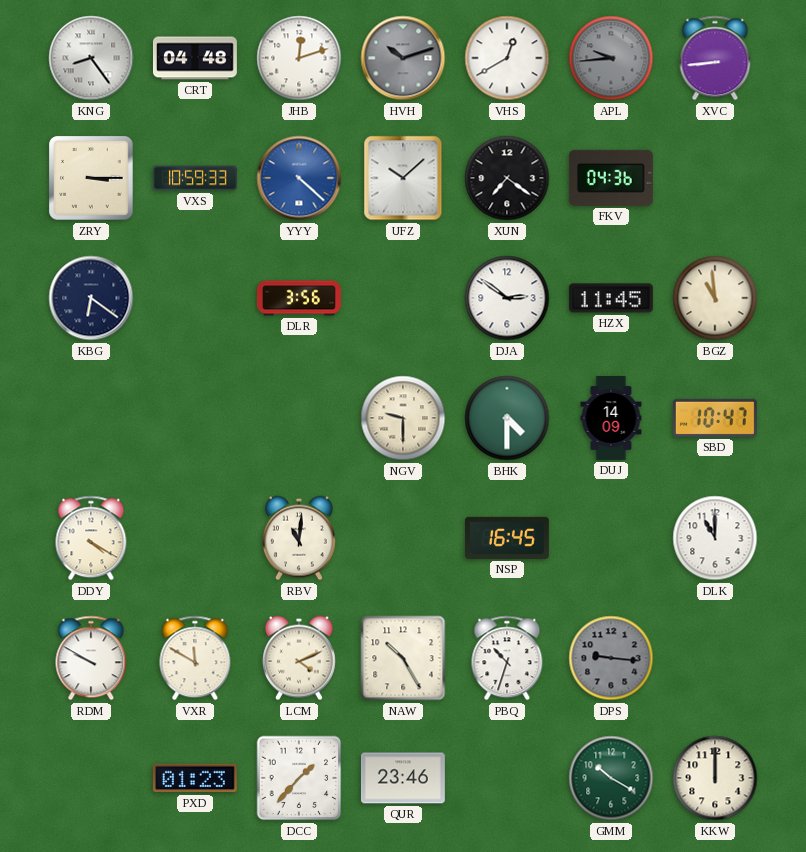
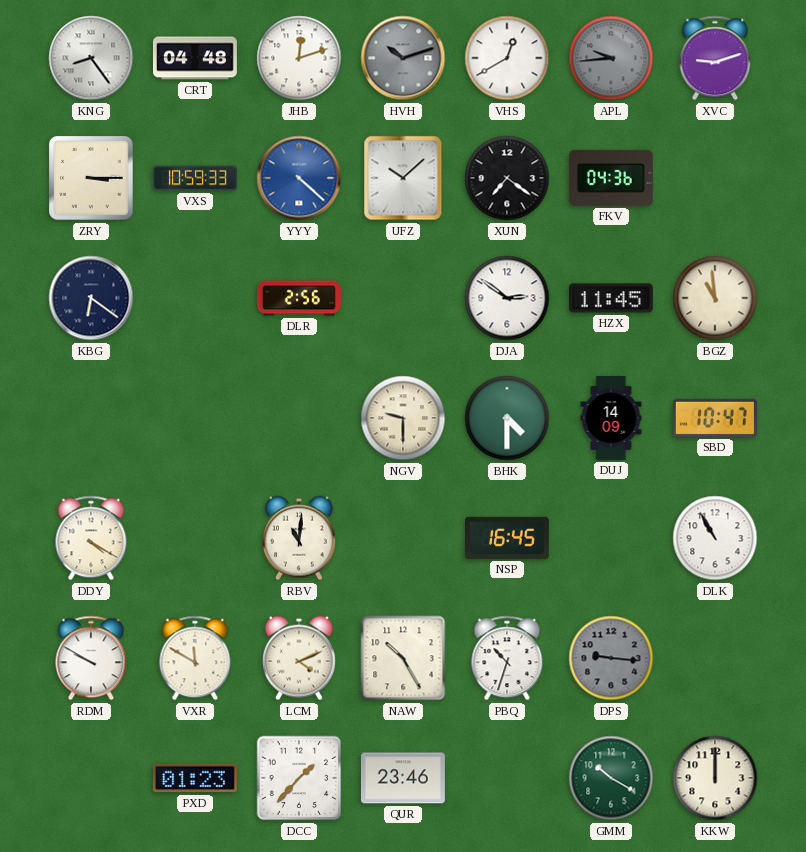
XVC: 8:44 -> 9:12
DLR: 3:56 -> 2:56
DLK: 11:00 -> 10:55
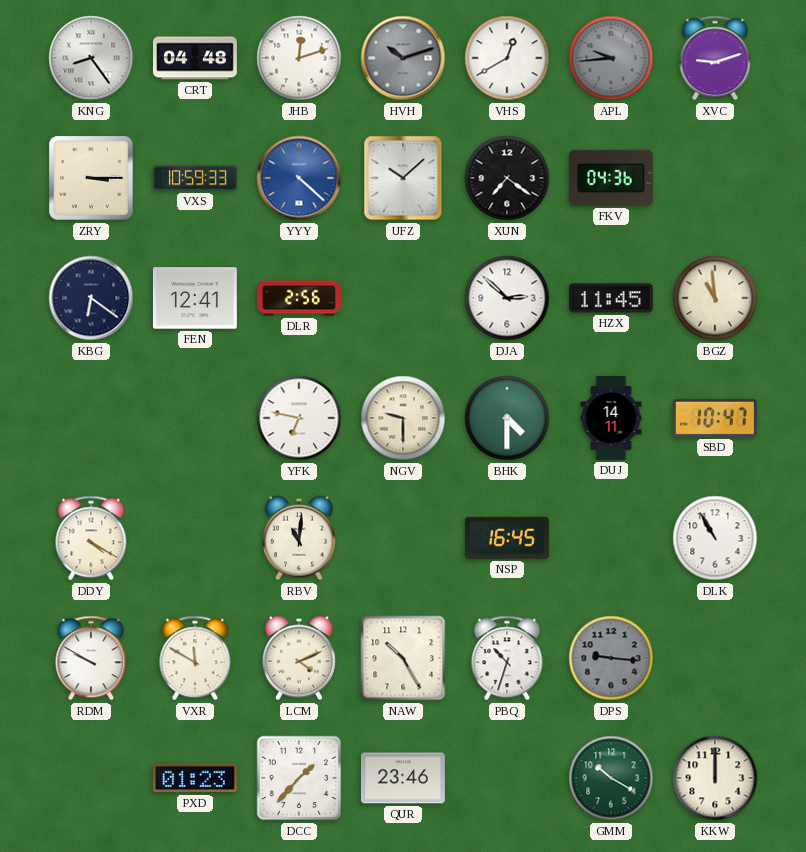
FEN: none -> 12:41
DJA: 2:51 -> 2:52
YFK: none -> 6:47
DUJ: 14:09 -> 14:11
